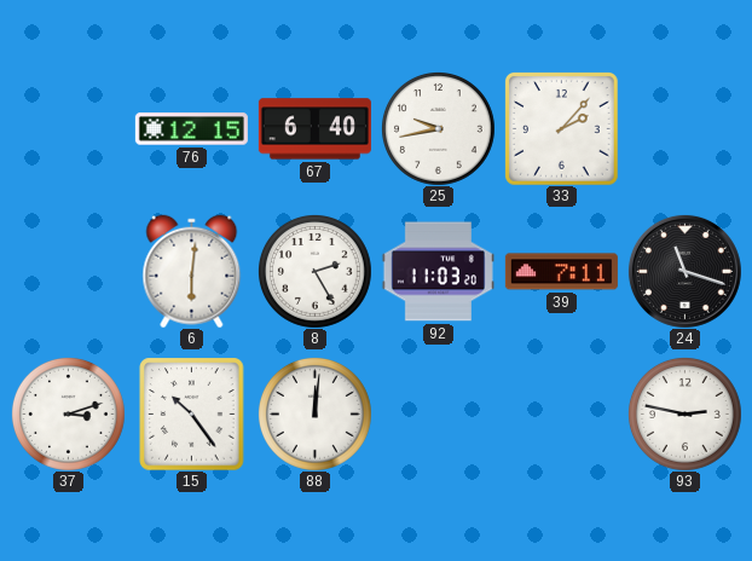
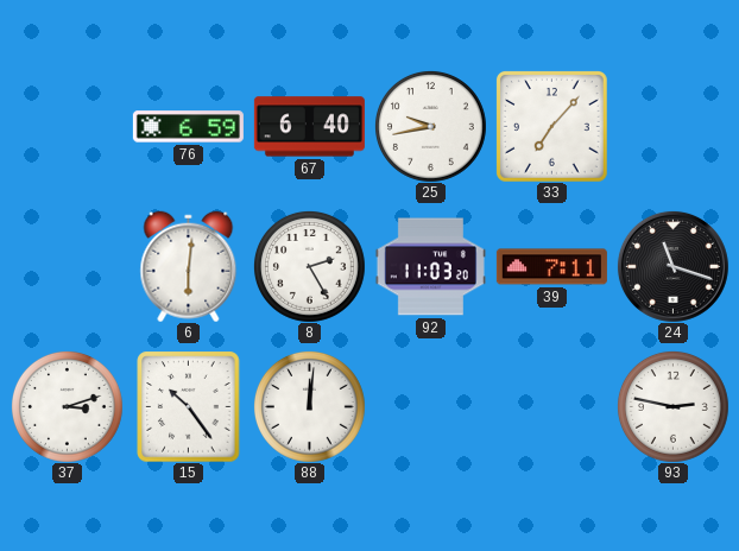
76: 12:15 -> 6:59
33: 2:07 -> 7:07
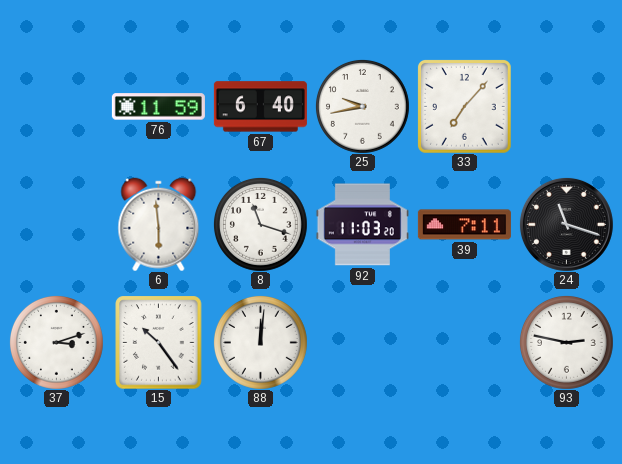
76: 6:59 -> 11:59
6: 6:01 -> 5:59
8: 2:25 -> 11:18
